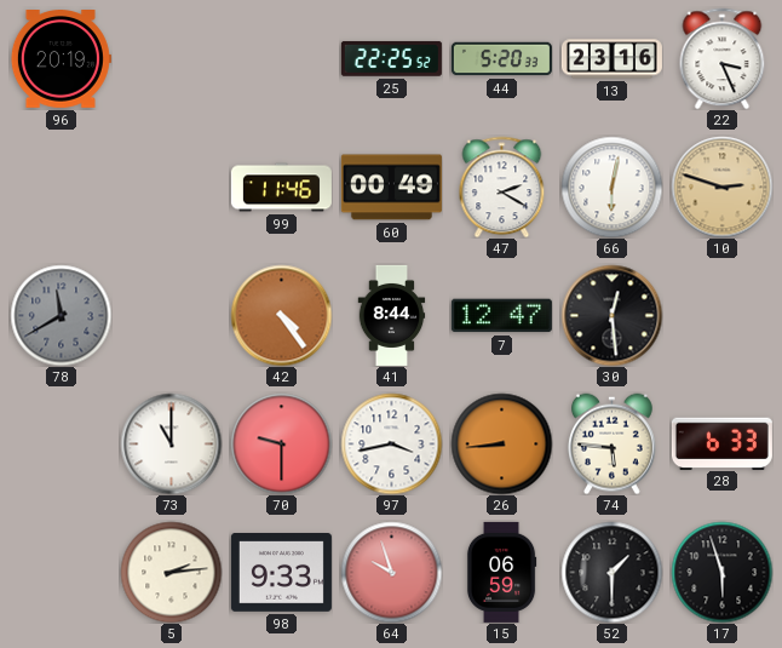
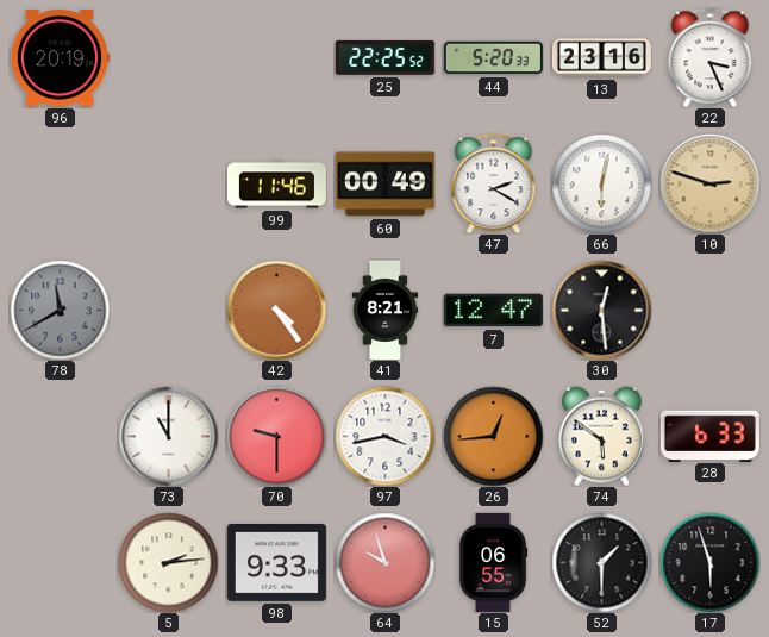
41: 8:44 -> 8:21
26: 8:44 -> 12:44
74: 5:46 -> 5:51
15: 06:59 -> 06:55
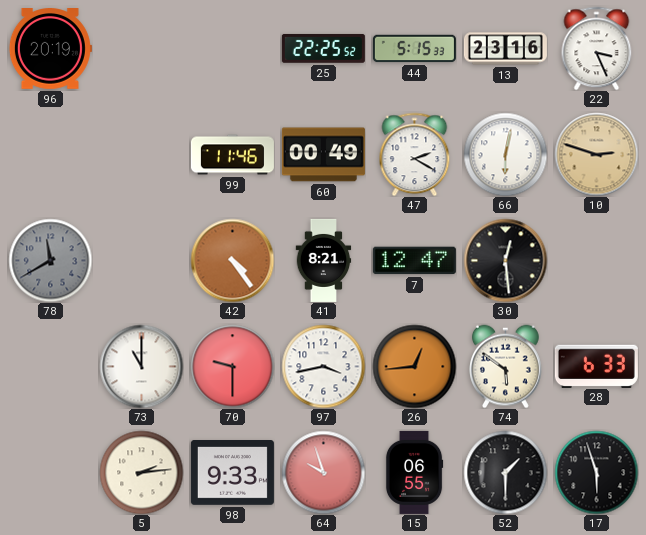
44: 5:20 -> 5:15
